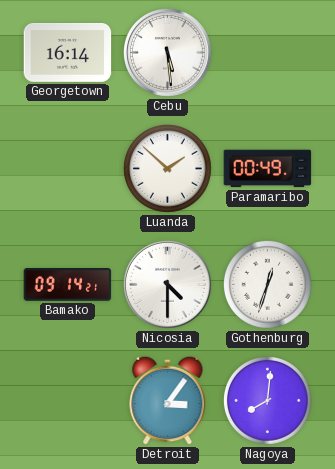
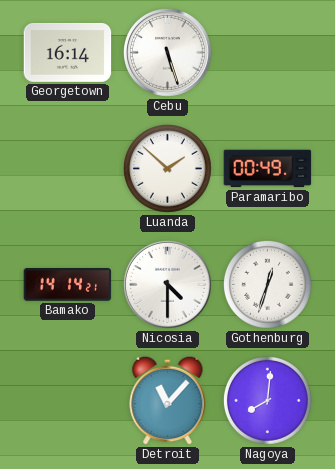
Cebu: 5:29 -> 5:27
Bamako: 09:14 -> 14:14
Detroit: 3:06 -> 11:07
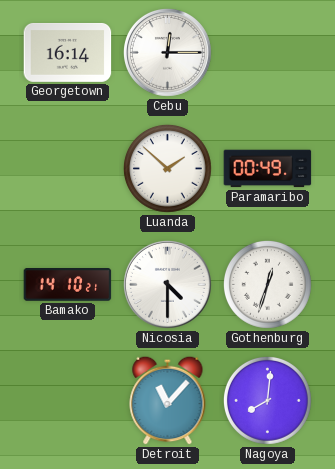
Cebu: 5:27 -> 12:15
Bamako: 14:14 -> 14:10
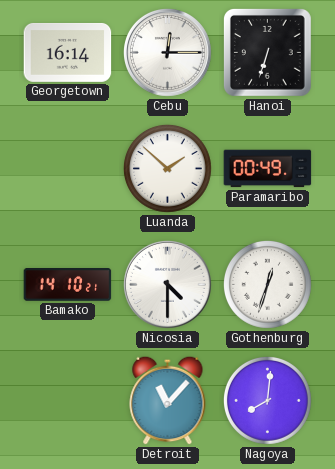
Hanoi: none -> 6:33
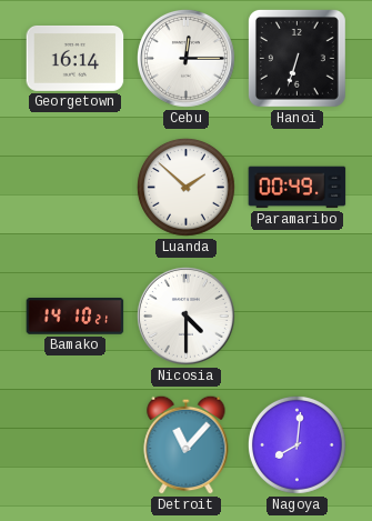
Gothenburg: 12:33 -> none
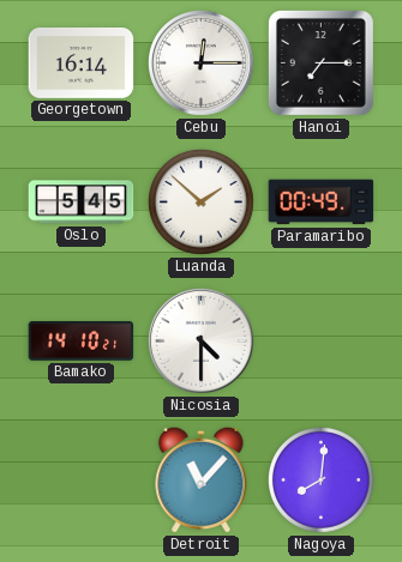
Hanoi: 6:33 -> 7:15
Oslo: none -> 5:45
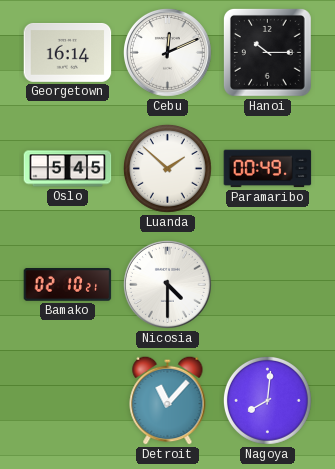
Cebu: 12:15 -> 12:11
Hanoi: 7:15 -> 10:15
Bamako: 14:10 -> 02:10
